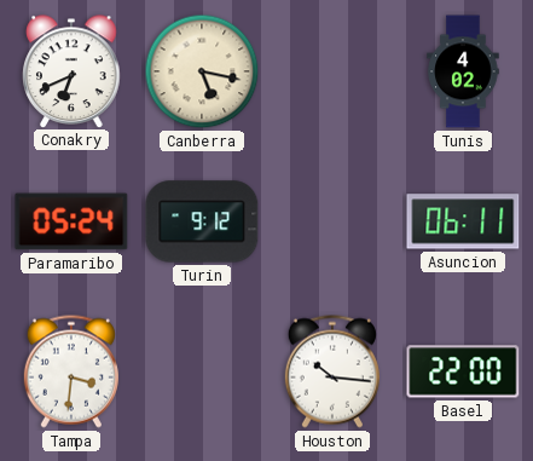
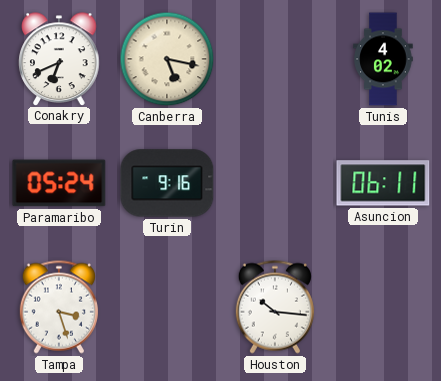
Turin: 9:12 -> 9:16
Tampa: 3:31 -> 3:27
Basel: 22:00 -> none
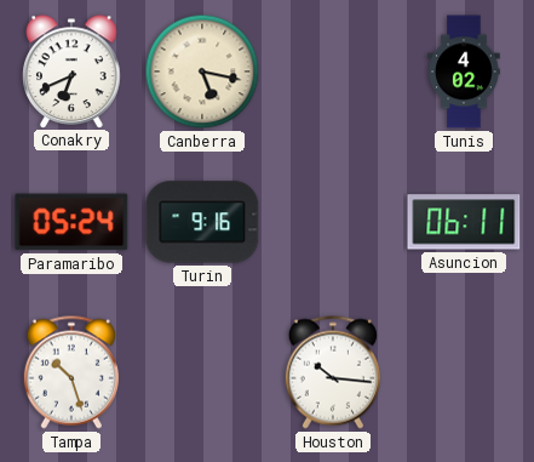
Tampa: 3:27 -> 10:27
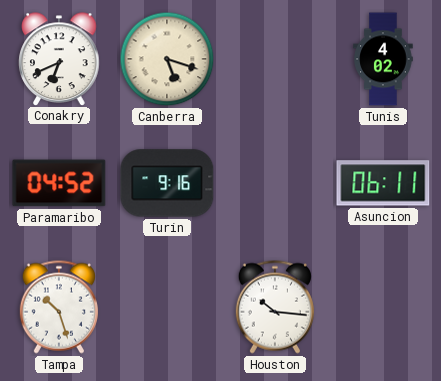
Canberra: 5:17 -> 5:18
Paramaribo: 05:24 -> 04:52
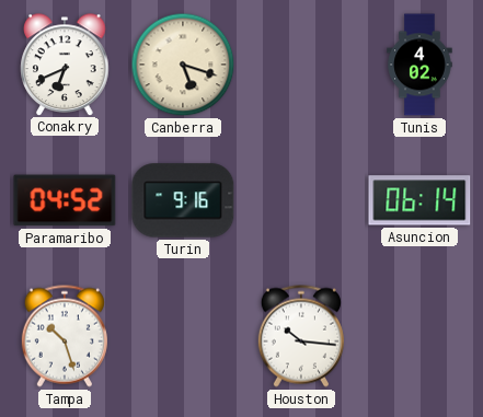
Asuncion: 06:11 -> 06:14
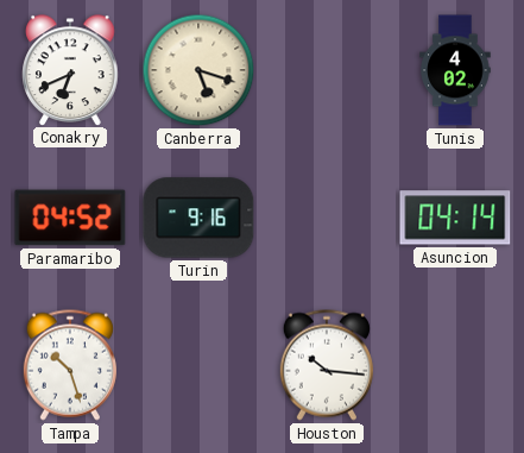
Asuncion: 06:14 -> 04:14
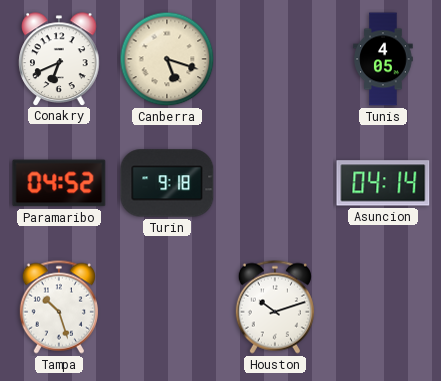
Tunis: 4:02 -> 4:05
Turin: 9:16 -> 9:18
Houston: 10:16 -> 10:12
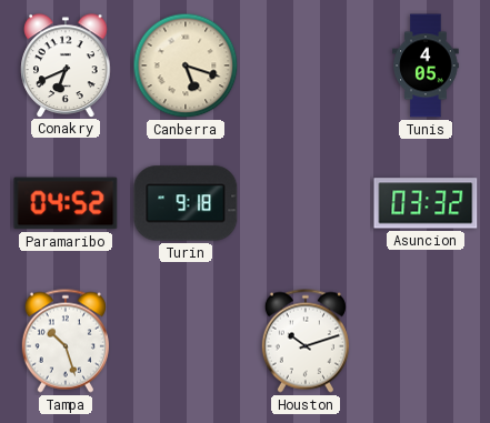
Asuncion: 04:14 -> 03:32
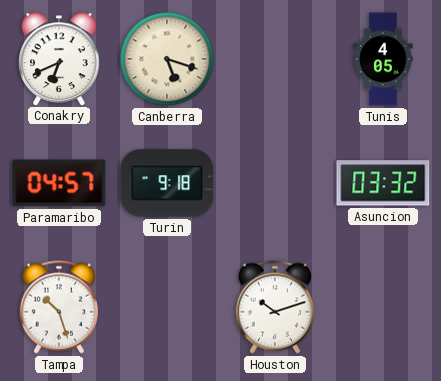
Paramaribo: 04:52 -> 04:57
